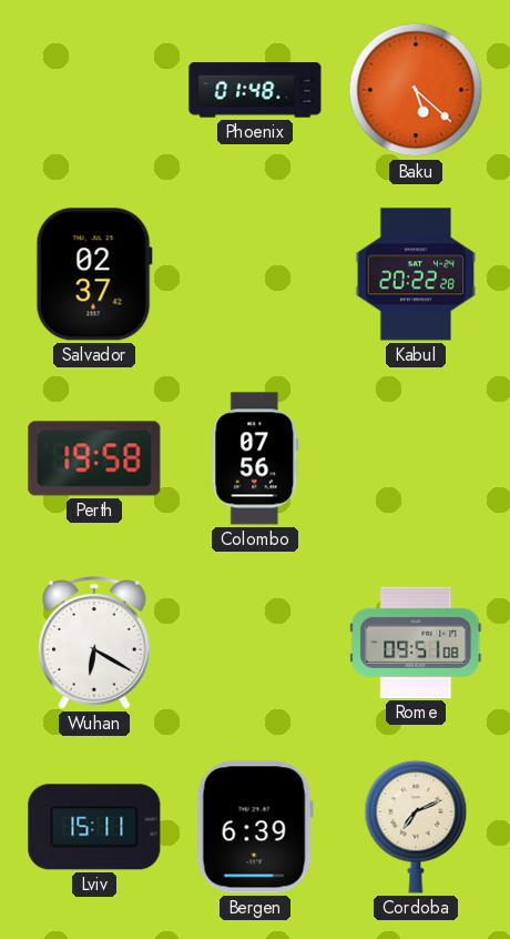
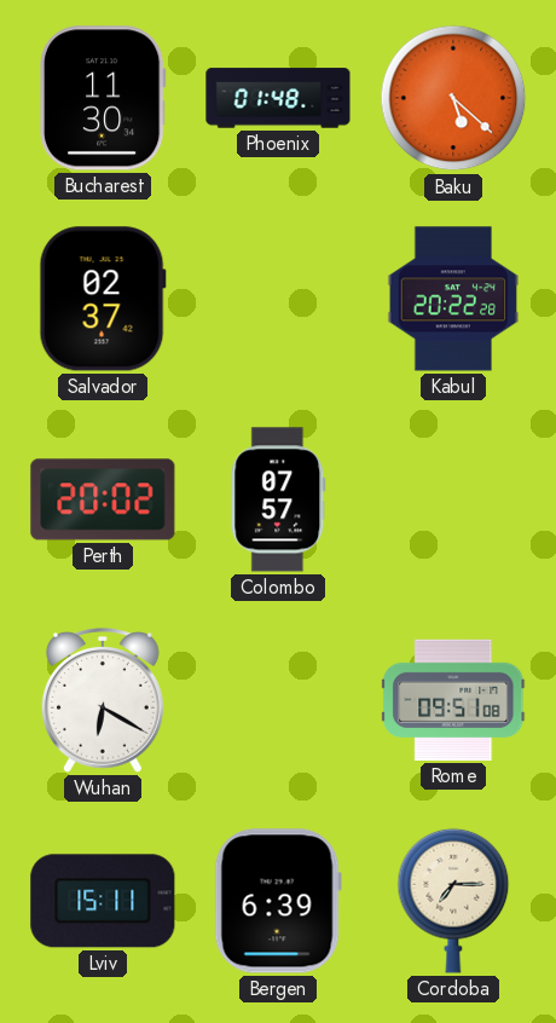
Bucharest: none -> 11:30
Perth: 19:58 -> 20:02
Colombo: 07:56 -> 07:57
Cordoba: 7:11 -> 7:15
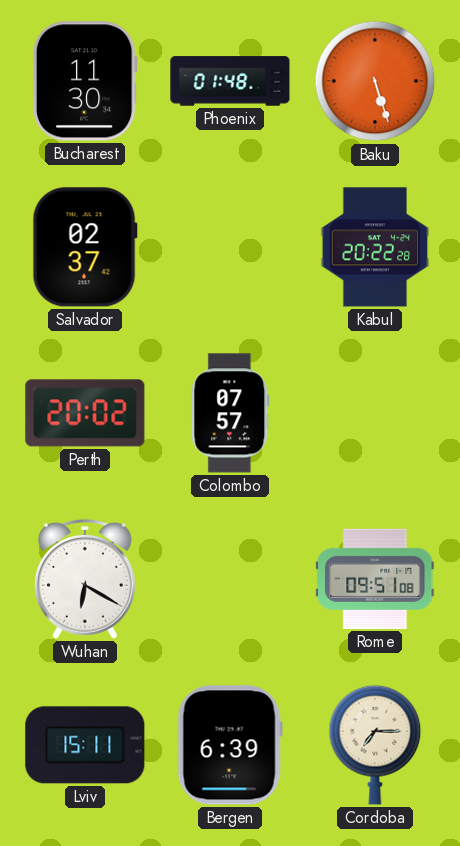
Baku: 5:22 -> 5:27
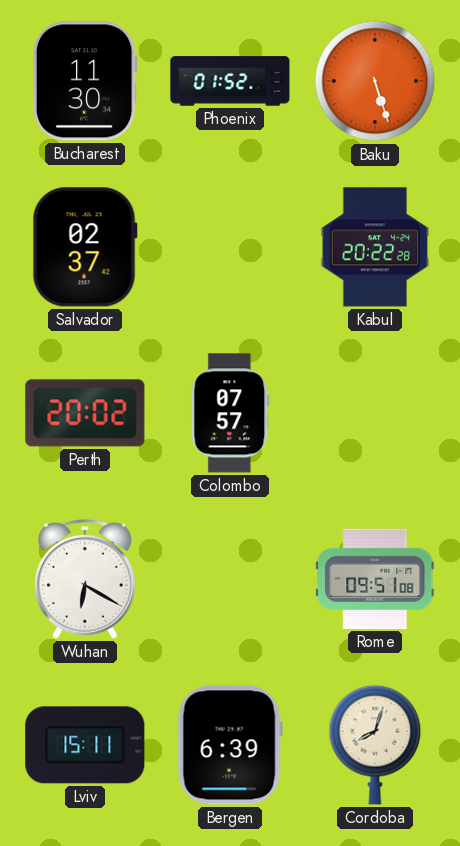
Phoenix: 01:48 -> 01:52
Cordoba: 7:15 -> 8:03
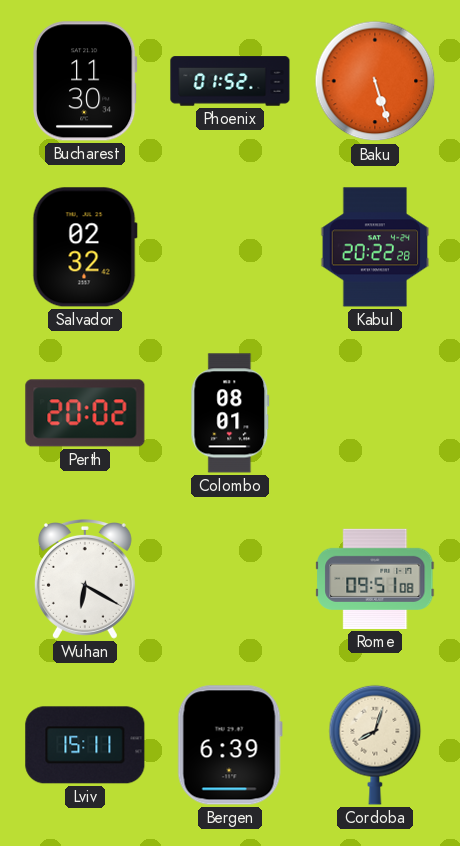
Salvador: 02:37 -> 02:32
Colombo: 07:57 -> 08:01
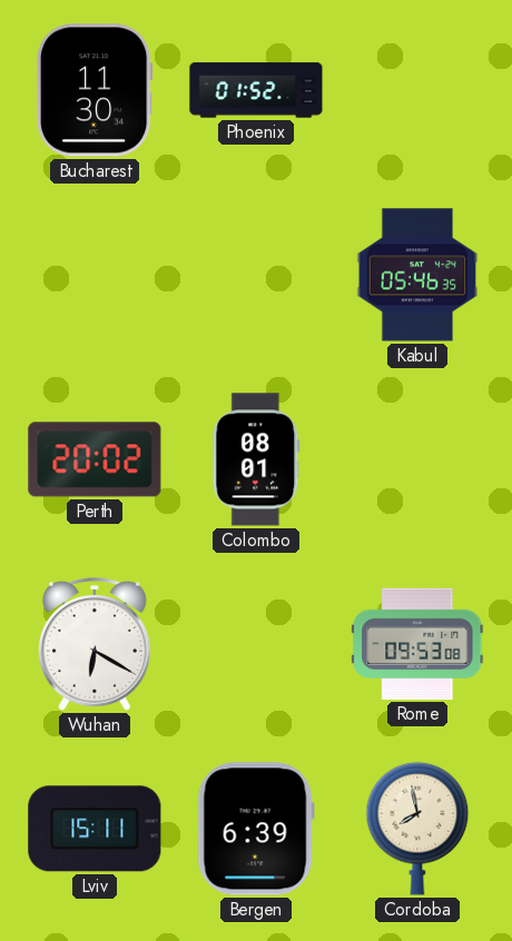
Baku: 5:27 -> none
Salvador: 02:32 -> none
Kabul: 20:22 -> 05:46
Rome: 09:51 -> 09:53
Cordoba: 8:03 -> 7:58
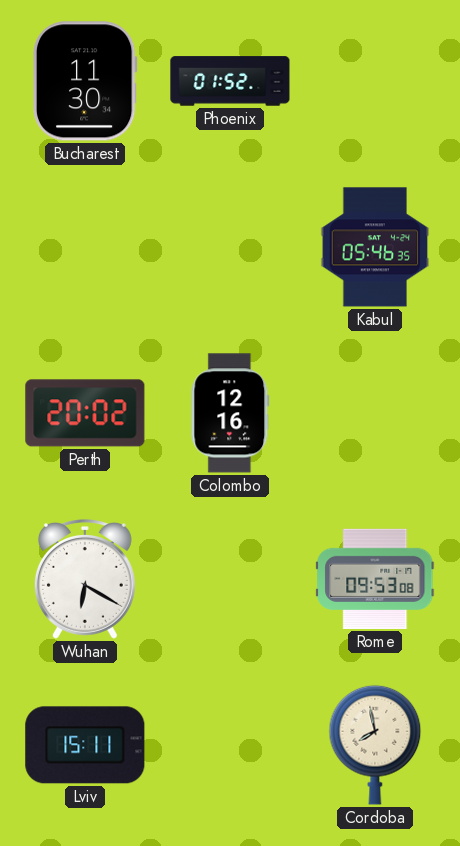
Colombo: 08:01 -> 12:16
Bergen: 6:39 -> none
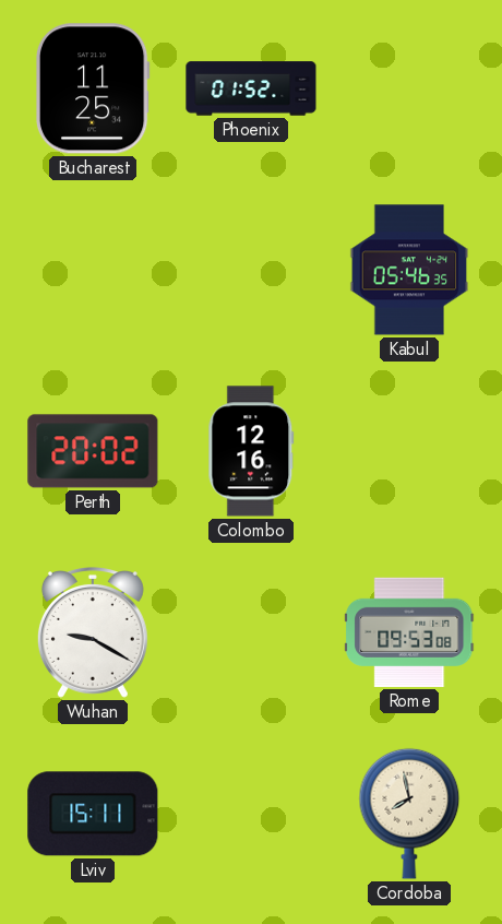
Bucharest: 11:30 -> 11:25
Wuhan: 6:20 -> 9:20
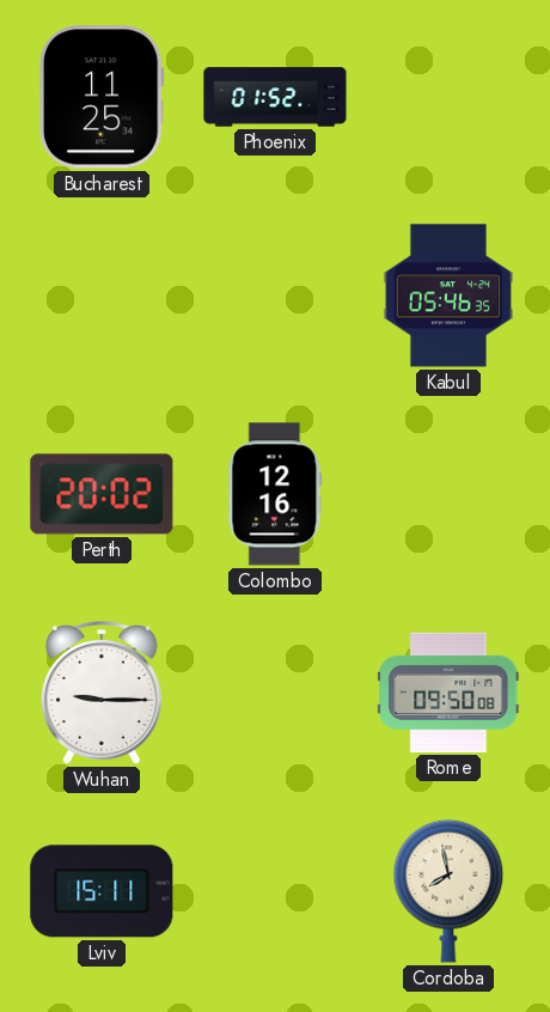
Wuhan: 9:20 -> 9:15
Rome: 09:53 -> 09:50
